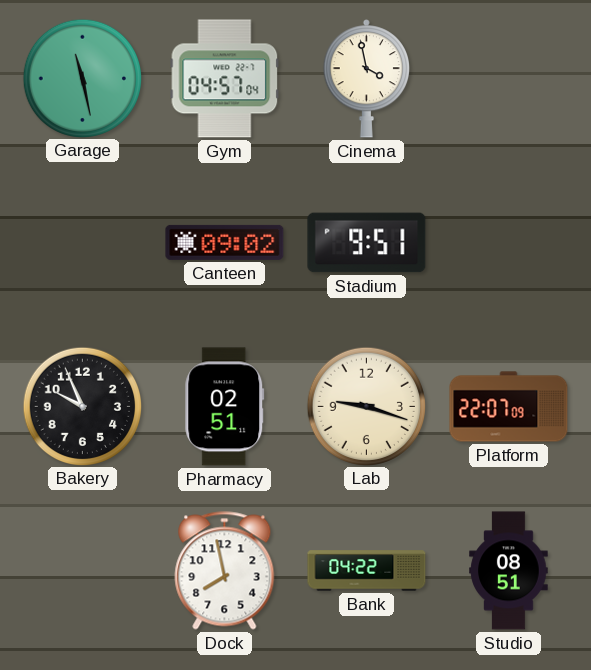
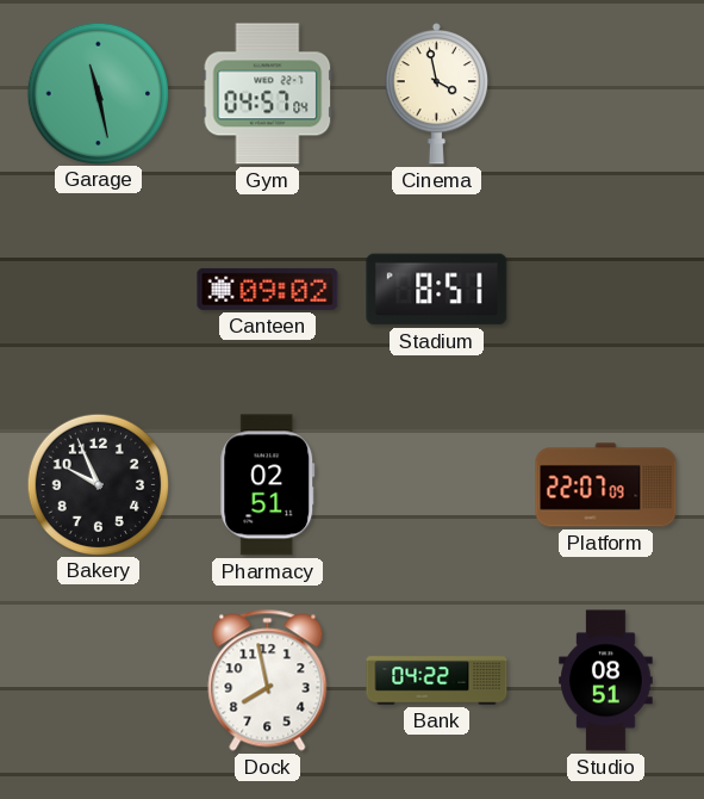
Stadium: 9:51 -> 8:51
Lab: 9:18 -> none
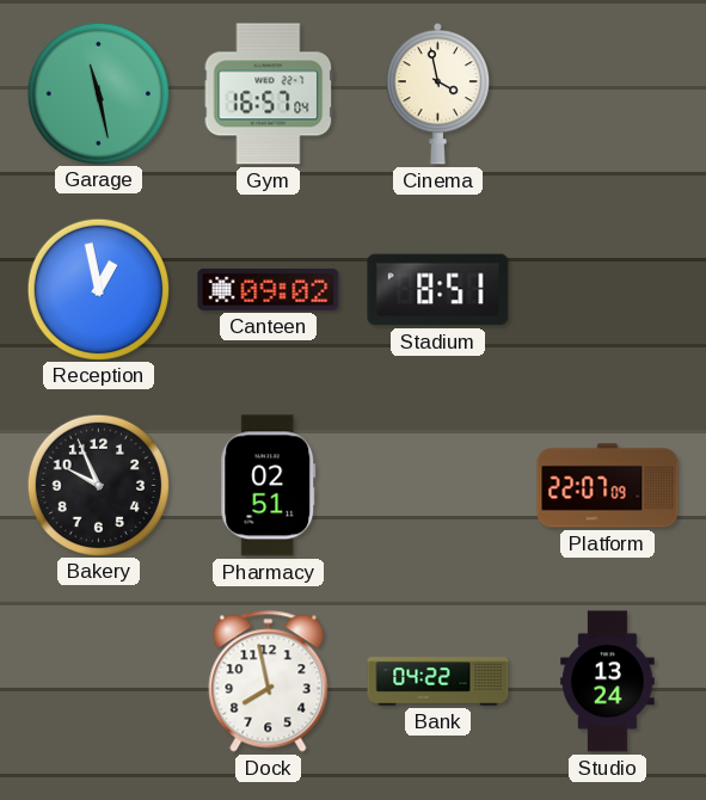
Gym: 04:57 -> 16:57
Reception: none -> 12:58
Studio: 08:51 -> 13:24
